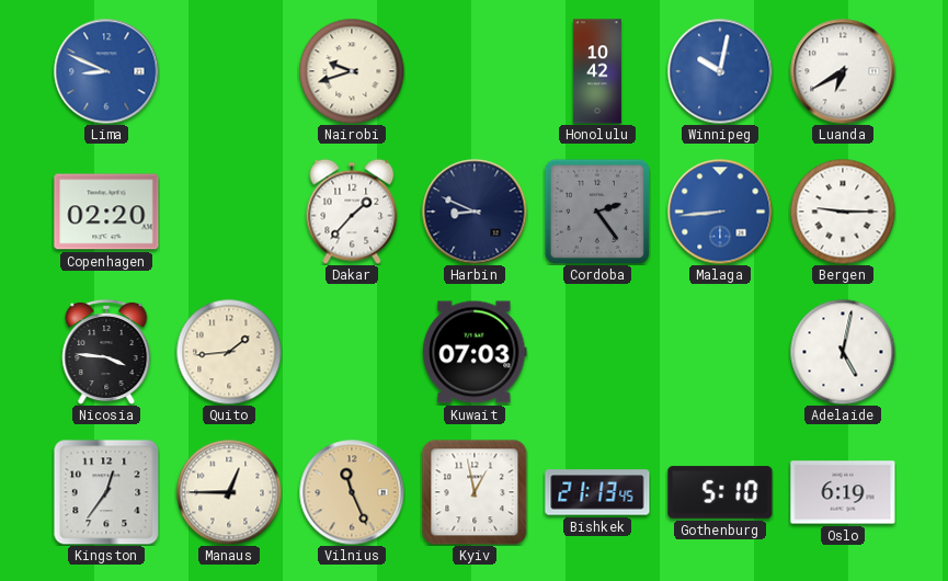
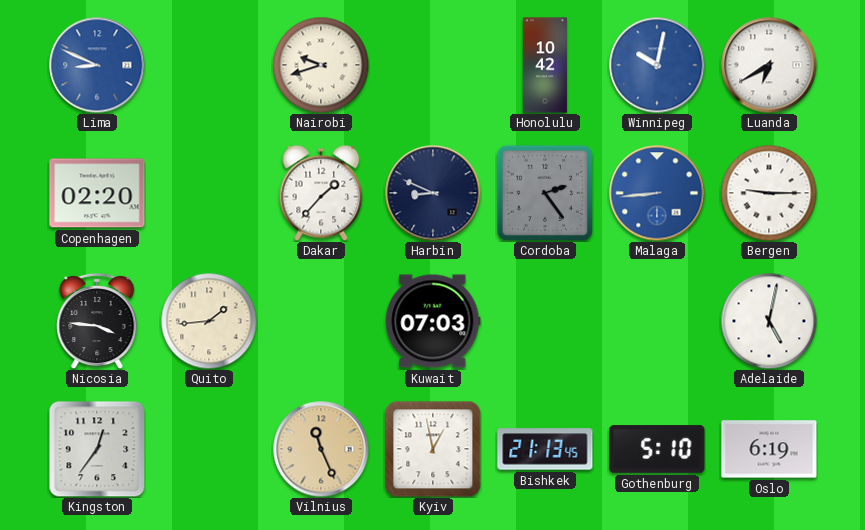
Manaus: 12:45 -> none
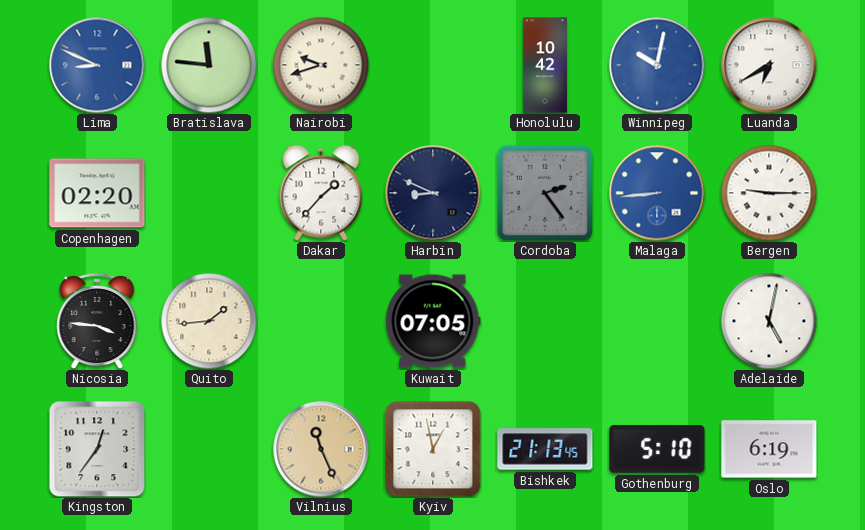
Bratislava: none -> 11:46
Kuwait: 07:03 -> 07:05
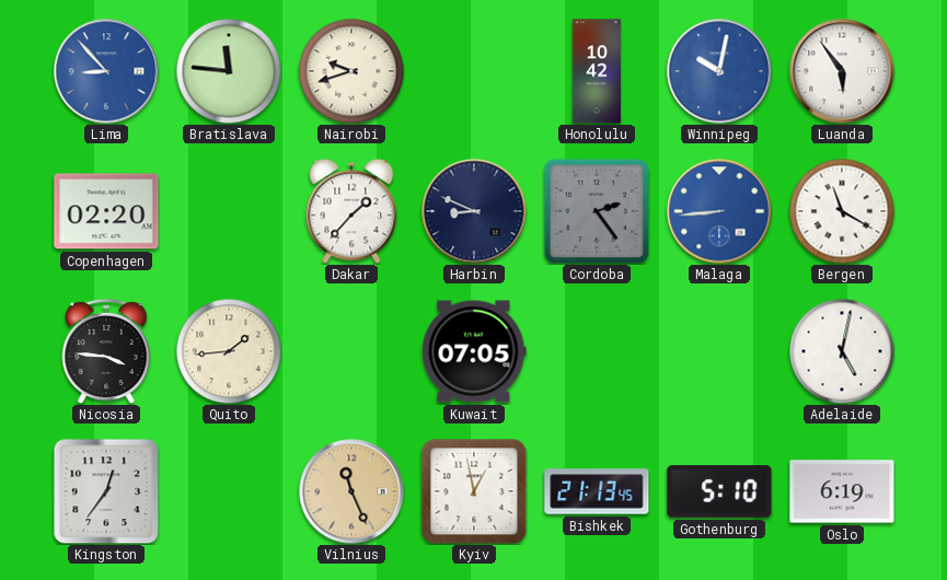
Lima: 8:49 -> 8:53
Luanda: 6:40 -> 5:54
Bergen: 9:15 -> 11:20
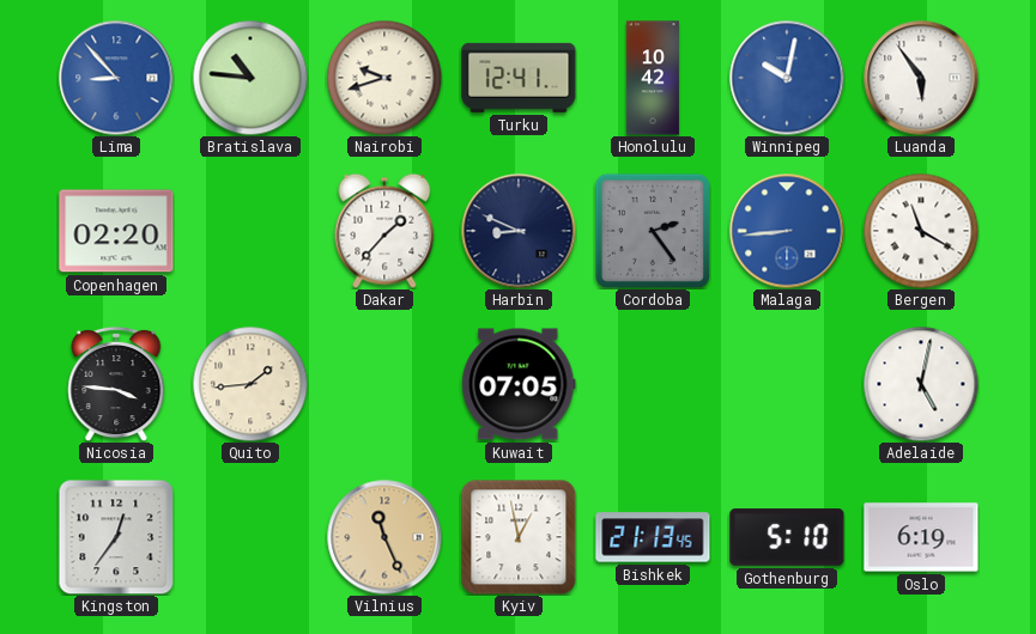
Bratislava: 11:46 -> 10:46
Turku: none -> 12:41
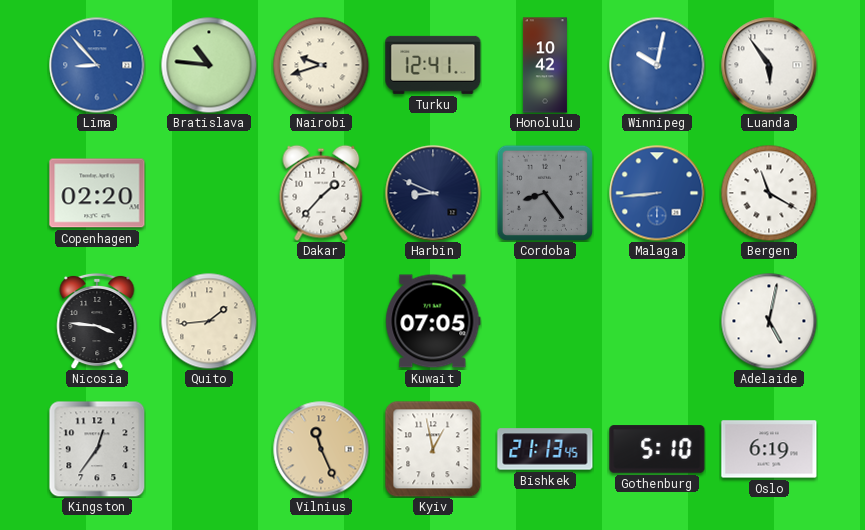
Cordoba: 2:24 -> 8:24
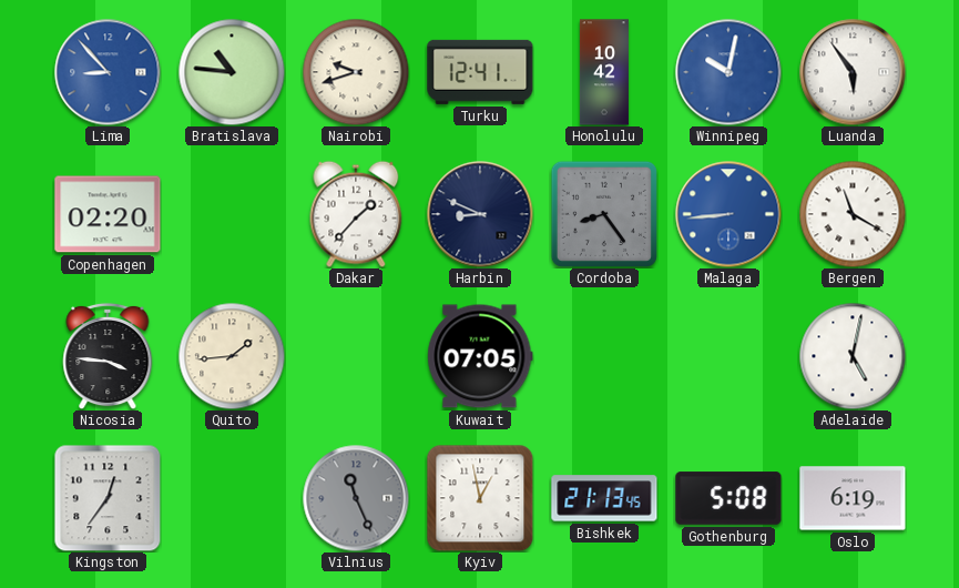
Vilnius dial: champagne -> grey
Gothenburg: 5:10 -> 5:08
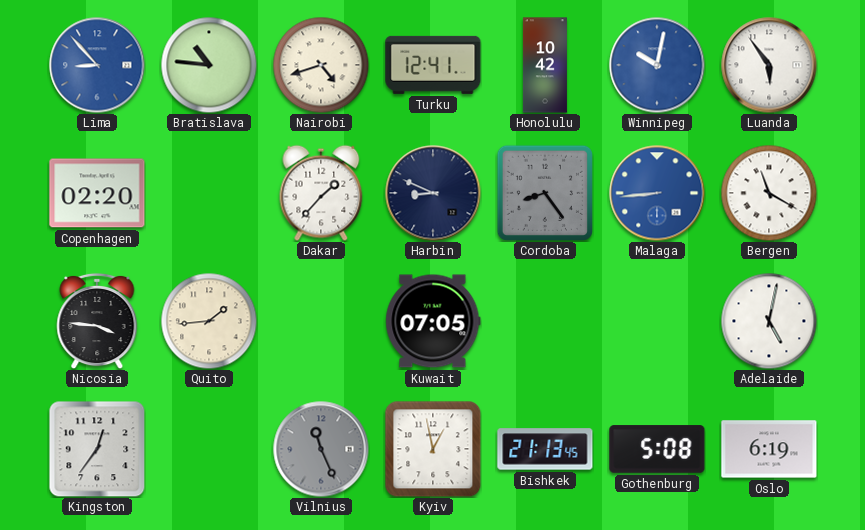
Nairobi: 9:42 -> 4:42
